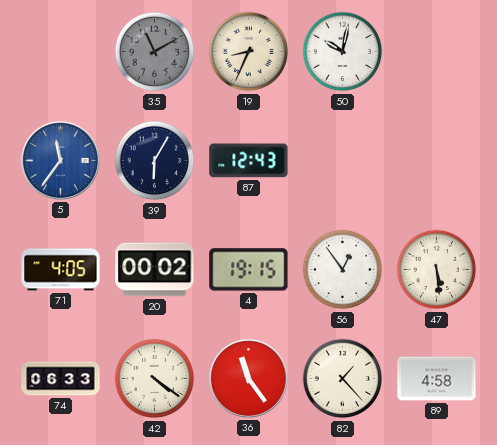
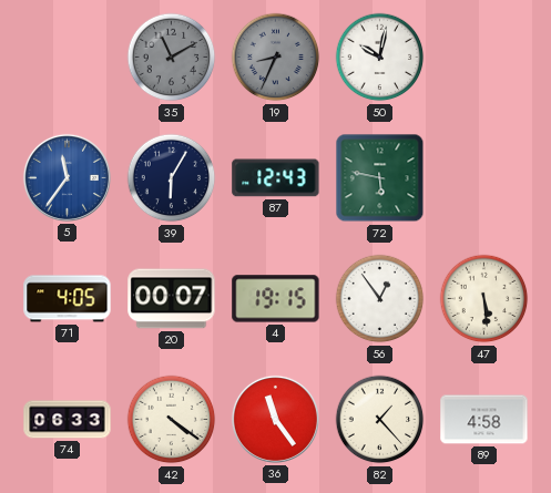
19 dial: cream -> grey
72: none -> 5:47
20: 00:02 -> 00:07
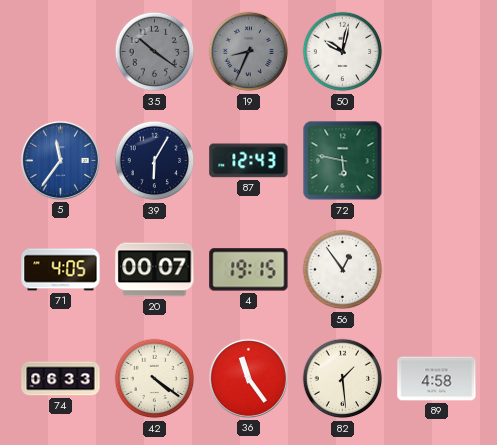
35: 11:10 -> 10:21
47: 5:29 -> none
82: 1:23 -> 1:29
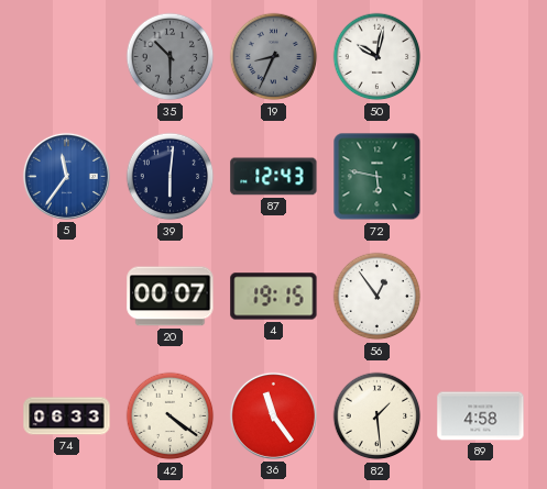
35: 10:21 -> 10:30
39: 6:05 -> 6:01
71: 4:05 -> none
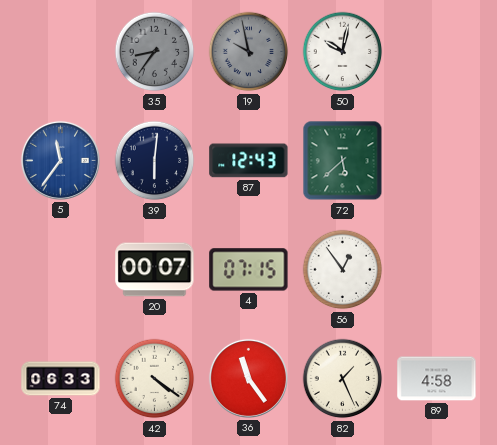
35: 10:30 -> 8:36
19: 8:34 -> 9:58
72: 5:47 -> 5:38
4: 19:15 -> 07:15
82: 1:29 -> 1:26
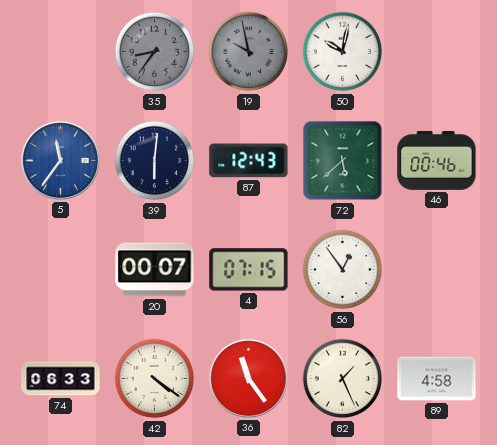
46: none -> 00:46
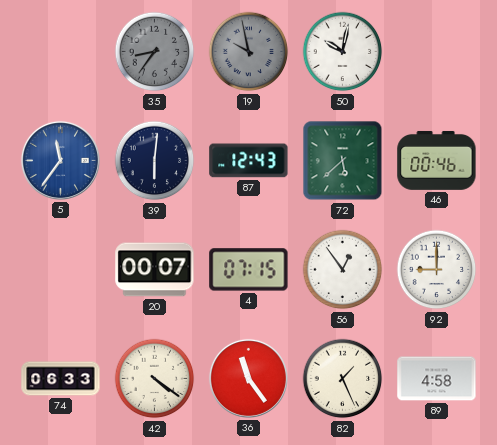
92: none -> 9:00
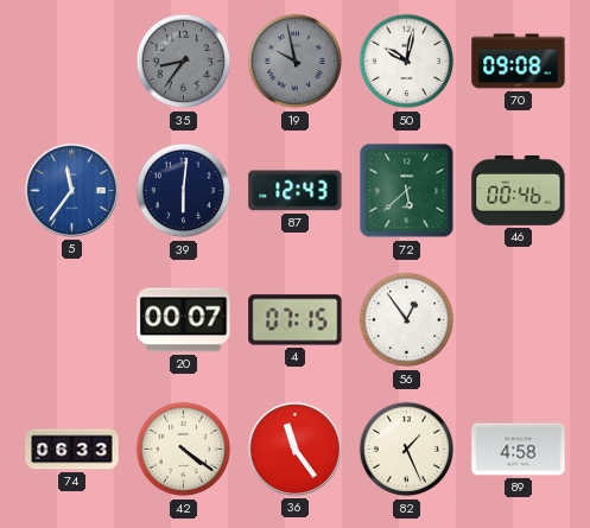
70: none -> 09:08
92: 9:00 -> none
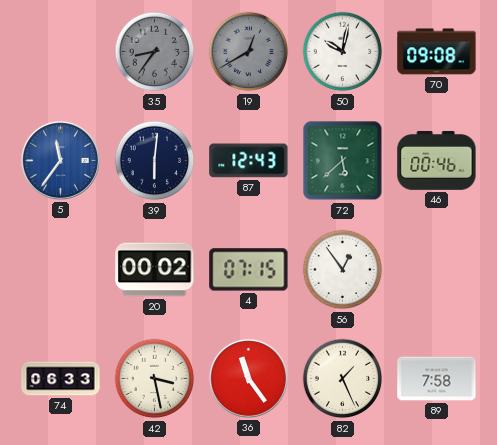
19: 9:58 -> 12:40
20: 00:07 -> 00:02
42: 4:21 -> 3:28
89: 4:58 -> 7:58
